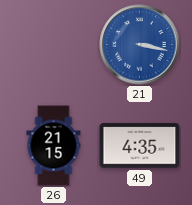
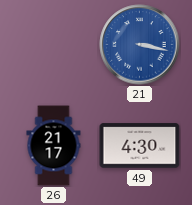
26: 21:15 -> 21:17
49: 4:35 -> 4:30
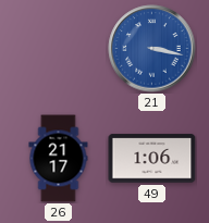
49: 4:30 -> 1:06
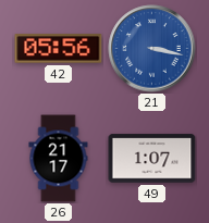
42: none -> 05:56
49: 1:06 -> 1:07
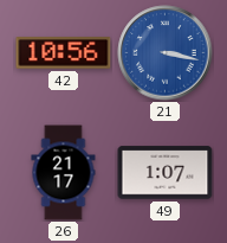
42: 05:56 -> 10:56
